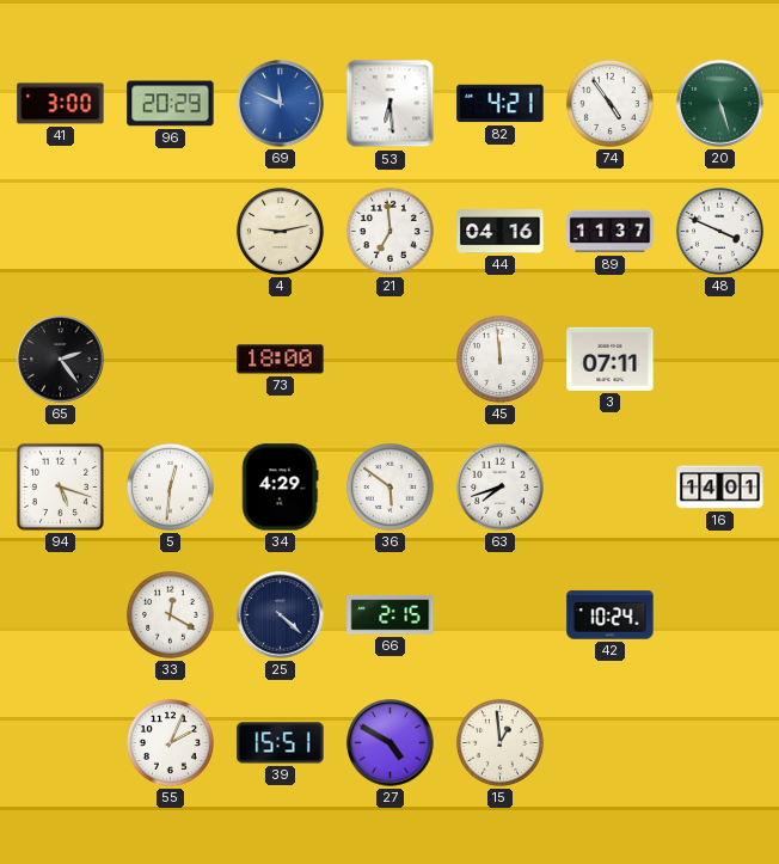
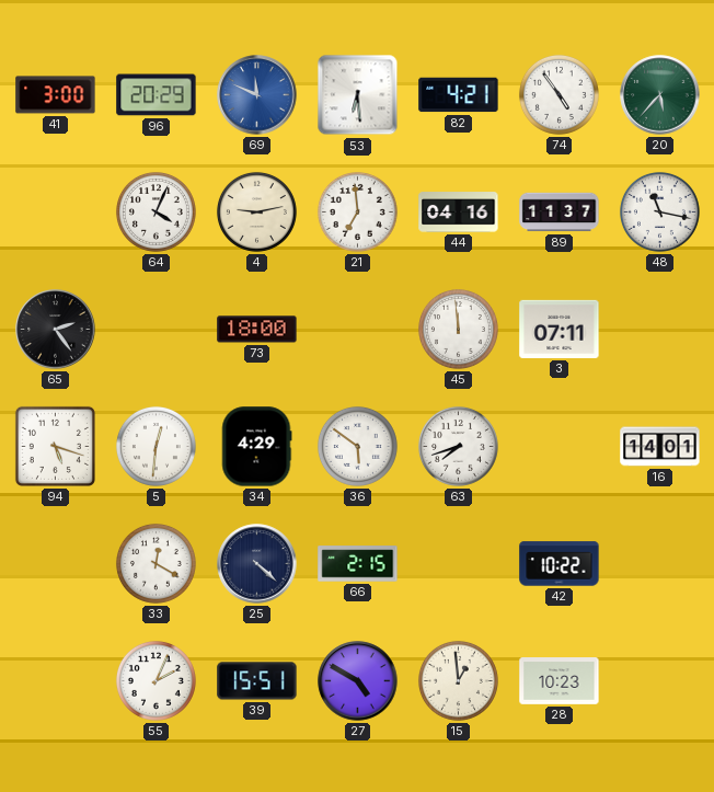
20: 5:27 -> 5:37
64: none -> 4:04
48: 3:49 -> 11:17
42: 10:24 -> 10:22
28: none -> 10:23
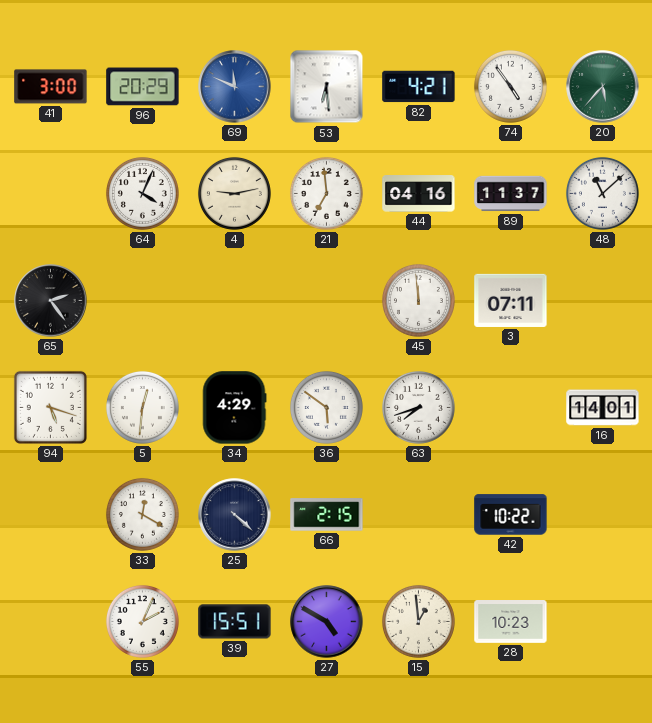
48: 11:17 -> 11:08
73: 18:00 -> none
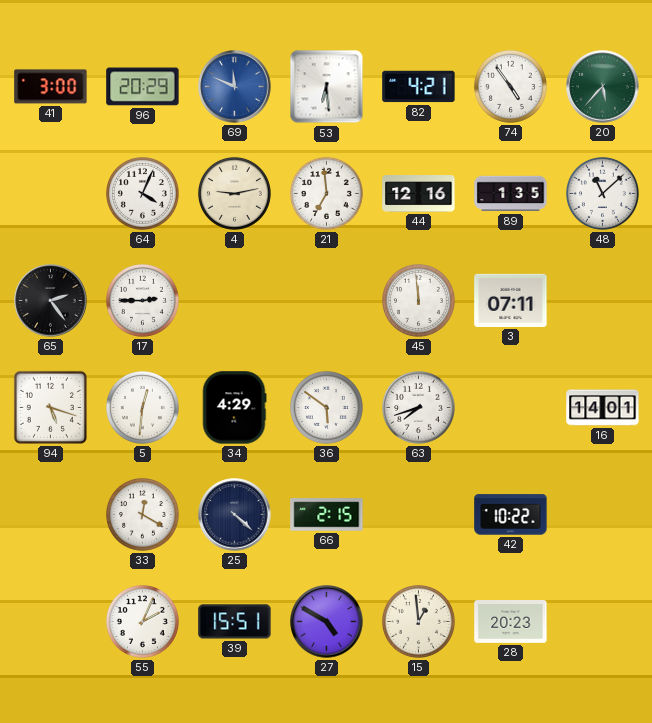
44: 04:16 -> 12:16
89: 11:37 -> 1:35
17: none -> 2:45
28: 10:23 -> 20:23
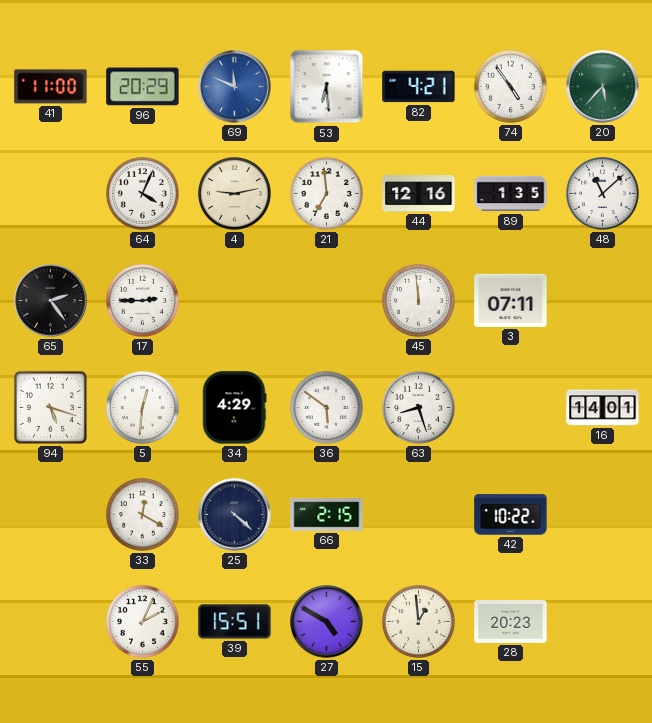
41: 3:00 -> 11:00
63: 7:42 -> 8:27
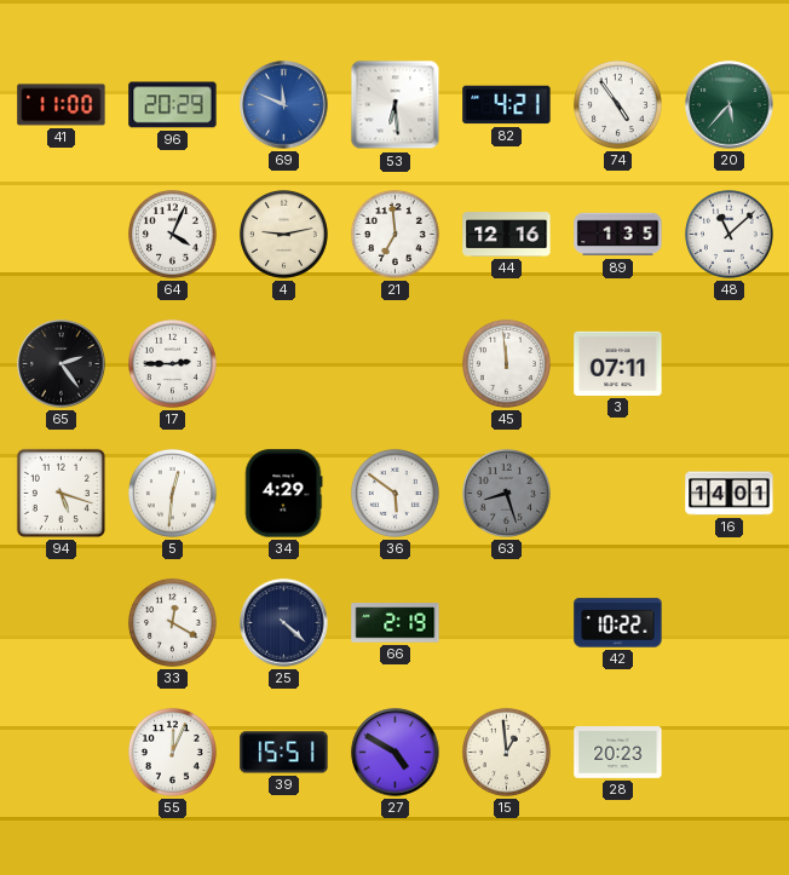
63 dial: white -> grey
66: 2:15 -> 2:19
55: 2:04 -> 12:04
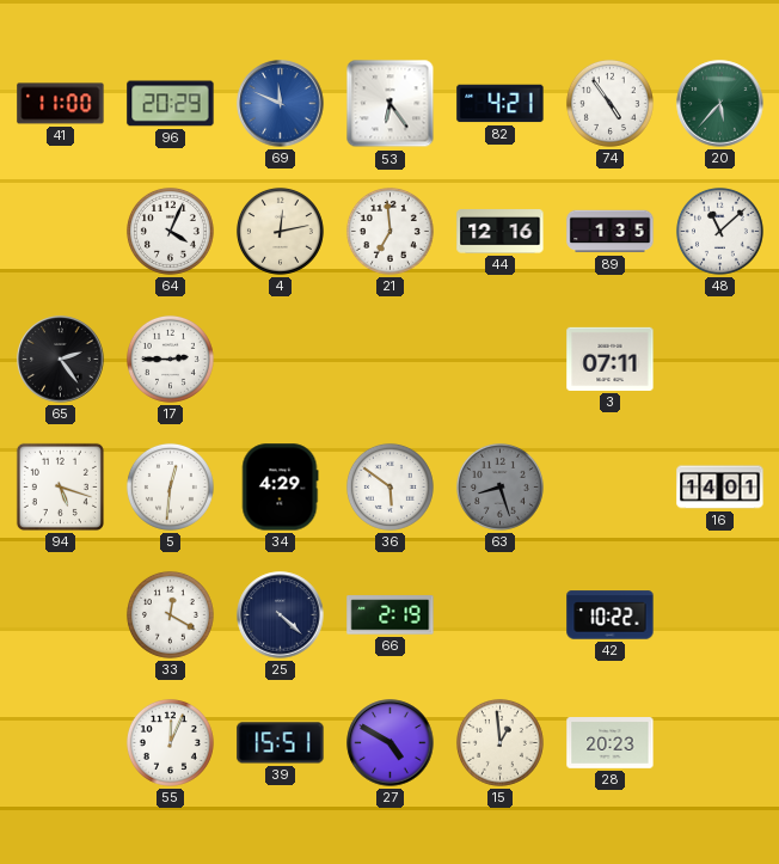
53: 6:29 -> 6:24
4: 9:13 -> 12:13
45: 11:59 -> none
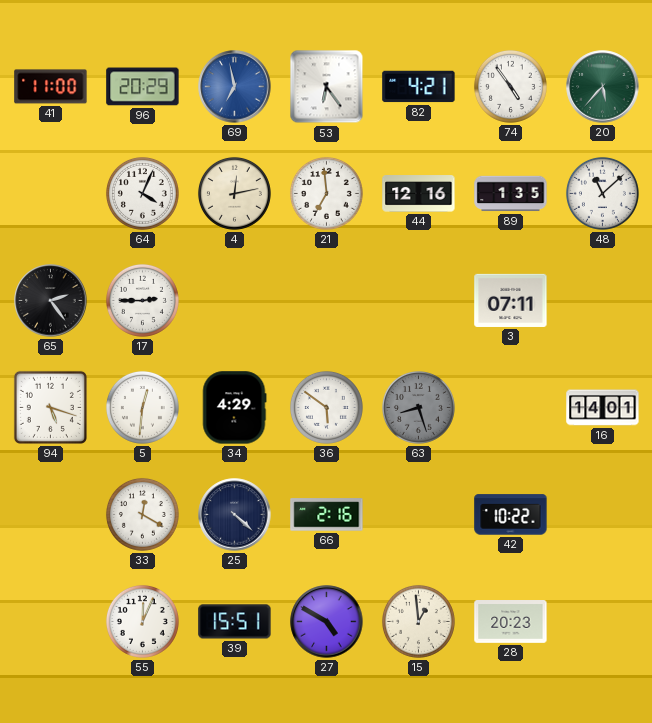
69: 11:49 -> 6:58
66: 2:19 -> 2:16
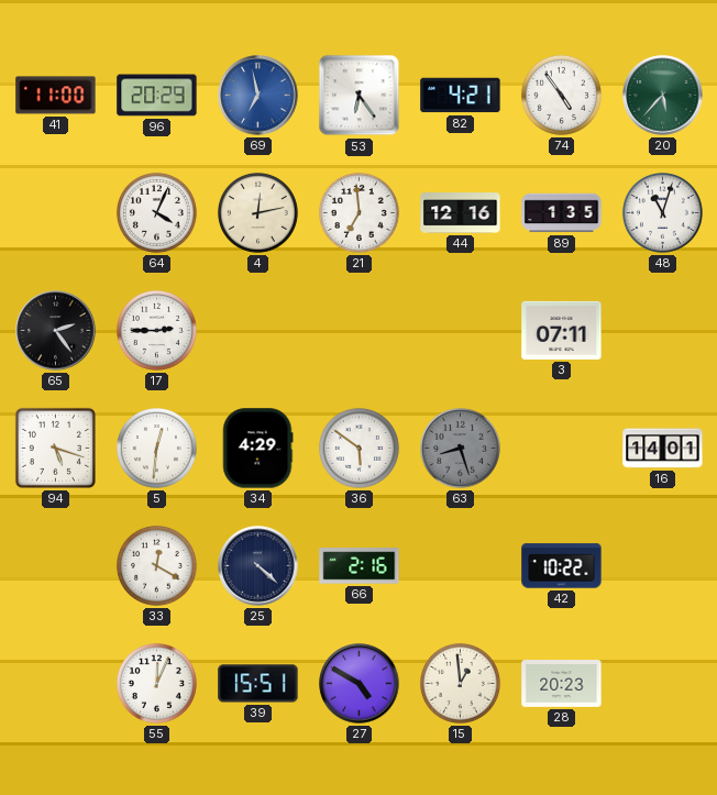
48: 11:08 -> 11:03
